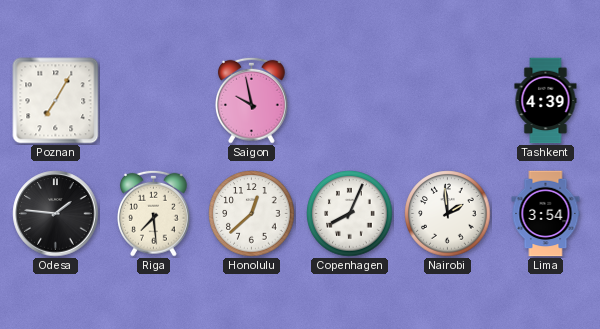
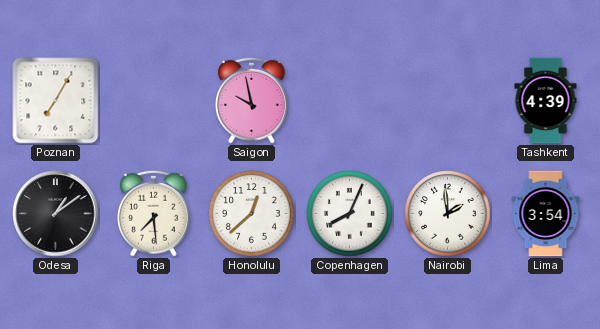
Odesa: 1:46 -> 1:09
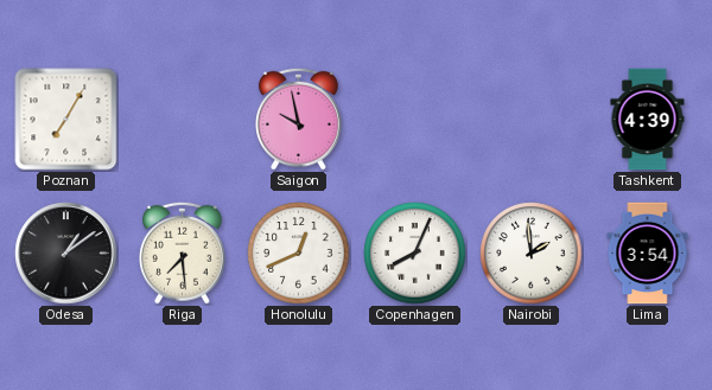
Honolulu: 12:38 -> 12:41
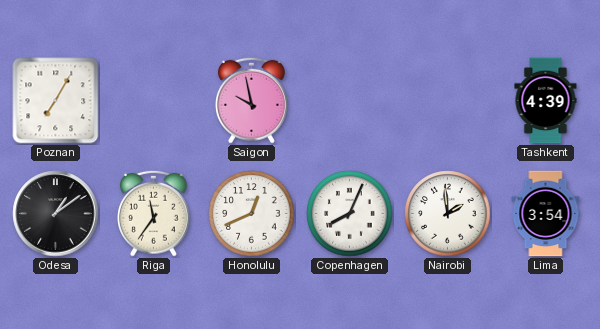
Riga: 7:29 -> 11:36
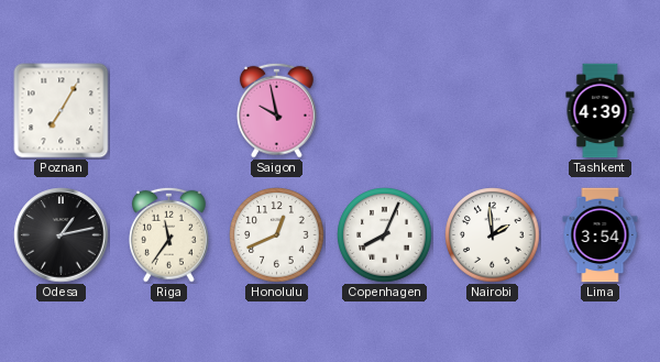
Odesa: 1:09 -> 1:13
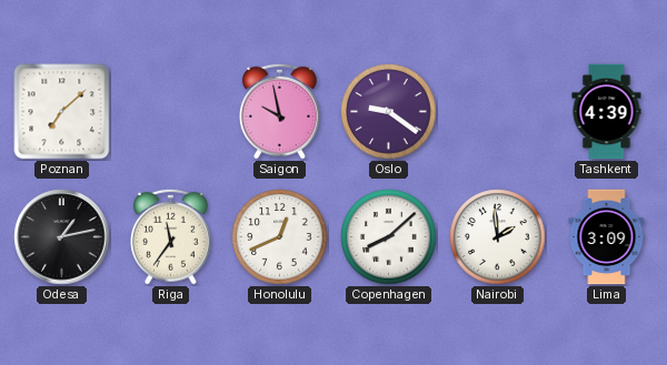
Poznan: 7:05 -> 7:08
Oslo: none -> 9:21
Copenhagen: 8:04 -> 8:08
Lima: 3:54 -> 3:09
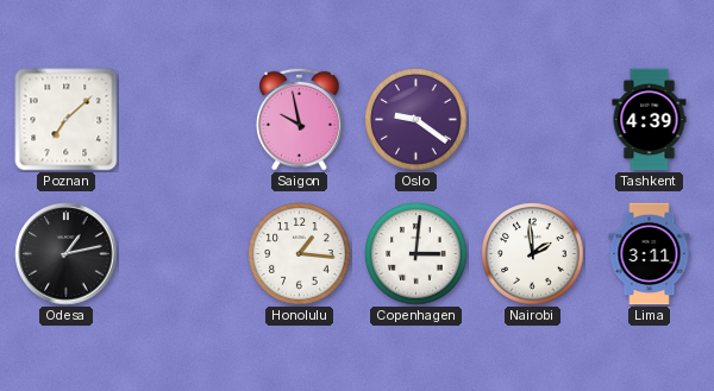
Riga: 11:36 -> none
Honolulu: 12:41 -> 1:16
Copenhagen: 8:08 -> 3:01
Lima: 3:09 -> 3:11
